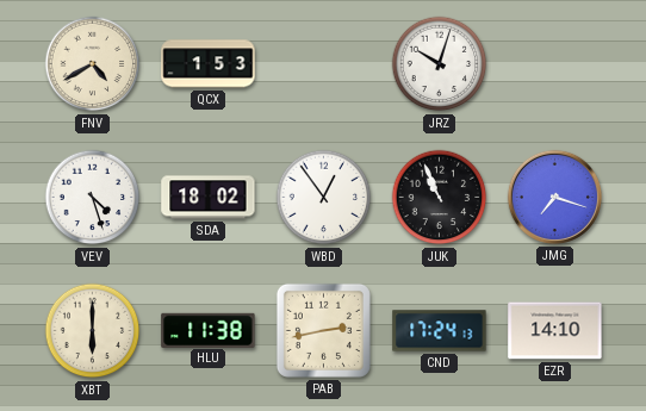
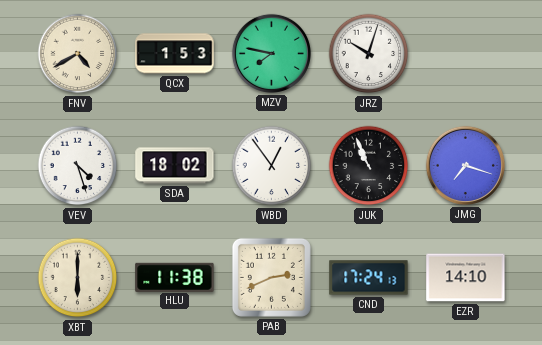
MZV: none -> 7:47
PAB: 2:43 -> 2:41
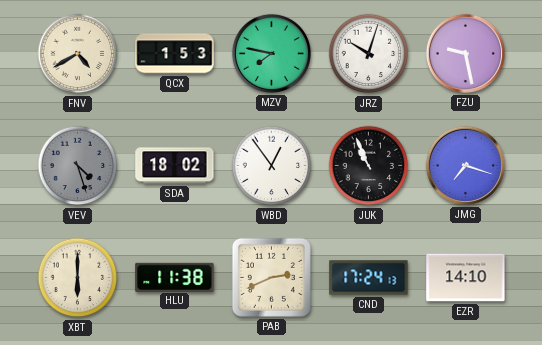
FZU: none -> 9:28
VEV dial: white -> grey
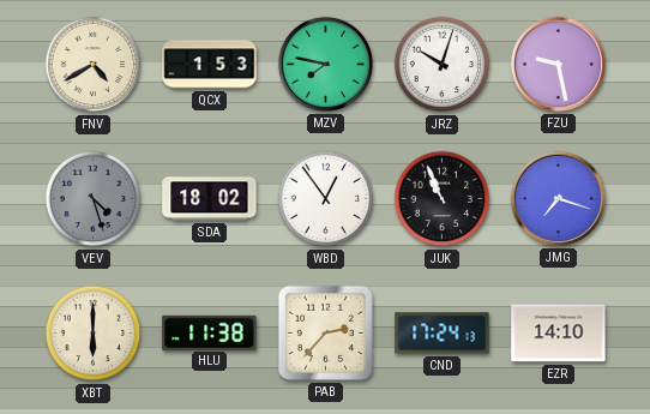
PAB: 2:41 -> 2:37
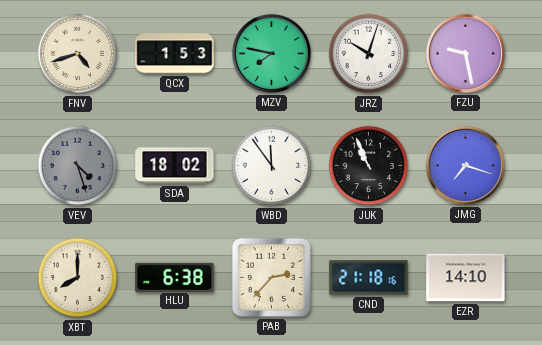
FNV: 4:40 -> 4:42
WBD: 12:54 -> 11:54
XBT: 6:00 -> 8:00
HLU: 11:38 -> 6:38
CND: 17:24 -> 21:18
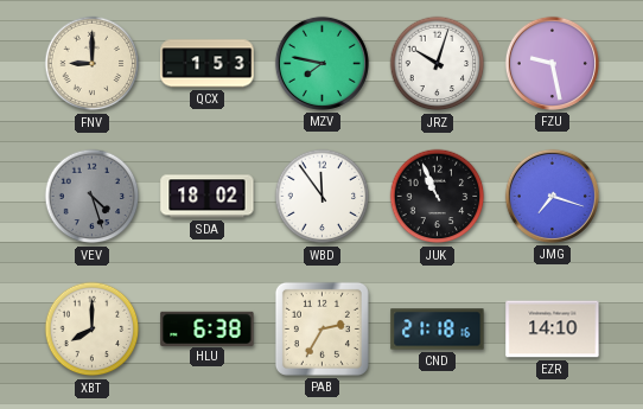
FNV: 4:42 -> 9:00
PAB: 2:37 -> 2:35
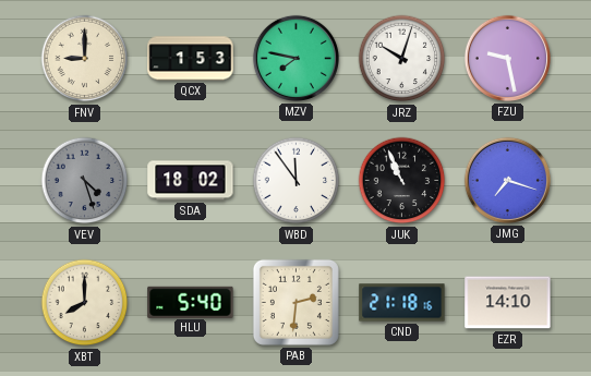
HLU: 6:38 -> 5:40
PAB: 2:35 -> 2:31
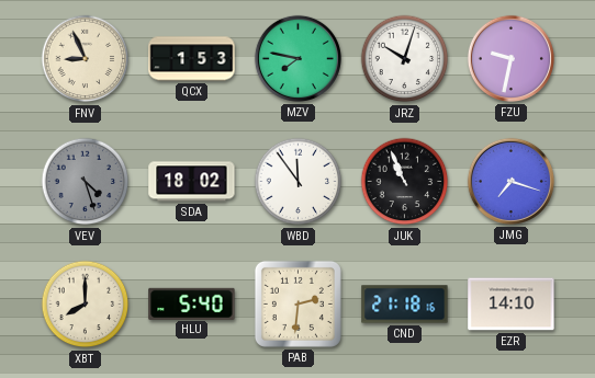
FNV: 9:00 -> 8:56
FZU: 9:28 -> 9:32
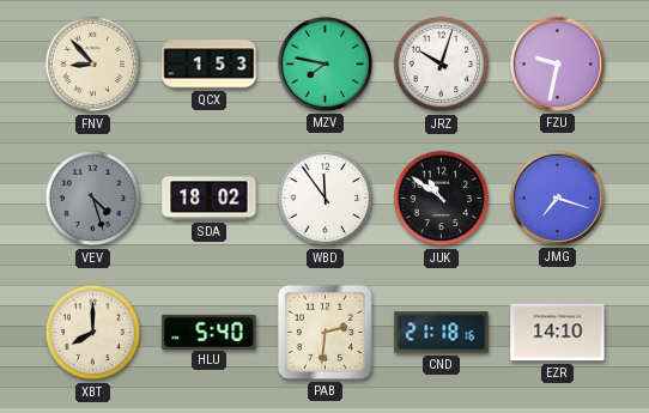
FNV: 8:56 -> 8:53
JUK: 10:56 -> 10:51
